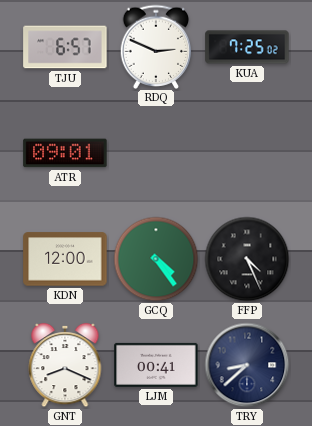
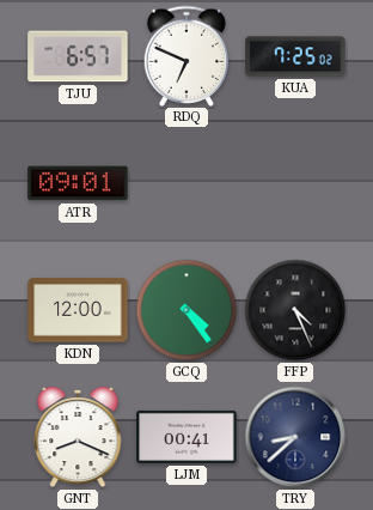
RDQ: 2:49 -> 6:49
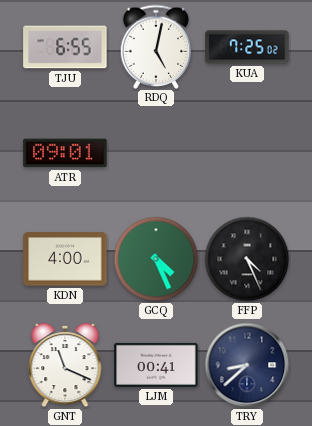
TJU: 6:57 -> 6:55
RDQ: 6:49 -> 5:02
KDN: 12:00 -> 4:00
GCQ: 4:24 -> 4:26
GNT: 8:19 -> 11:19
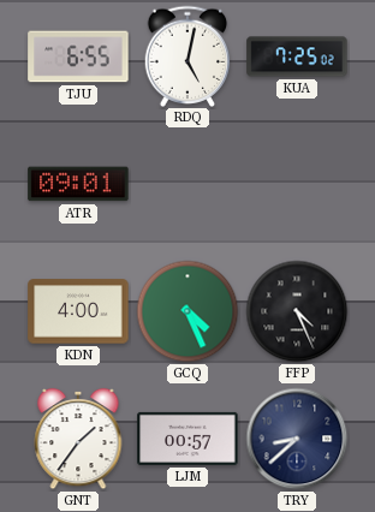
GNT: 11:19 -> 1:36
LJM: 00:41 -> 00:57
